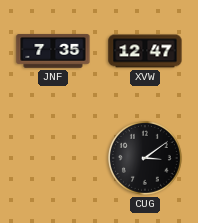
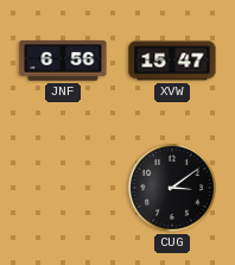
JNF: 7:35 -> 6:56
XVW: 12:47 -> 15:47
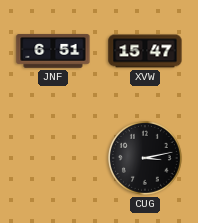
JNF: 6:56 -> 6:51
CUG: 3:09 -> 3:13
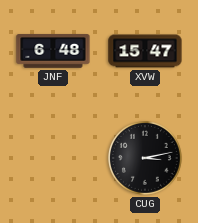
JNF: 6:51 -> 6:48
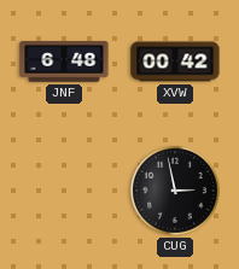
XVW: 15:47 -> 00:42
CUG: 3:13 -> 2:58
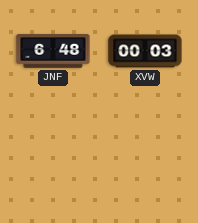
XVW: 00:42 -> 00:03
CUG: 2:58 -> none
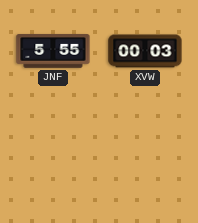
JNF: 6:48 -> 5:55
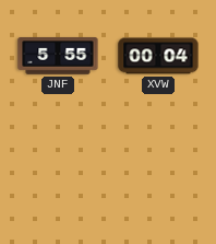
XVW: 00:03 -> 00:04
